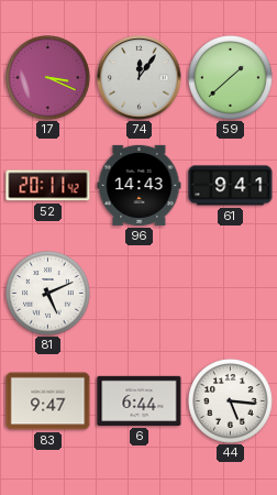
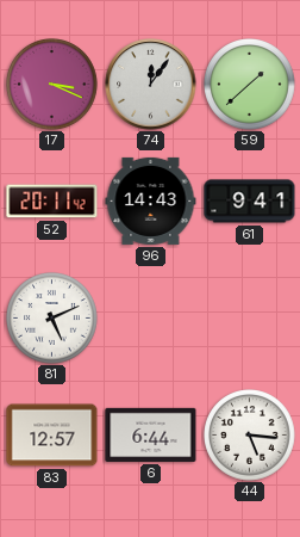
83: 9:47 -> 12:57
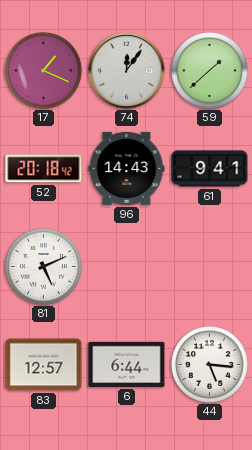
17: 3:19 -> 1:19
52: 20:11 -> 20:18
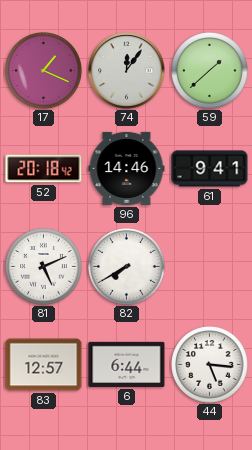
96: 14:43 -> 14:46
82: none -> 7:40
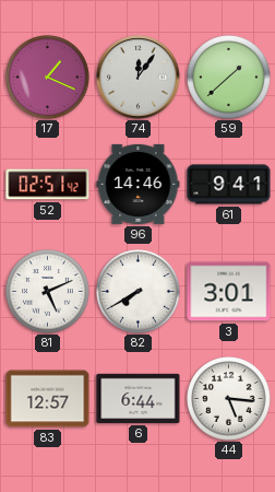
52: 20:18 -> 02:51
3: none -> 3:01
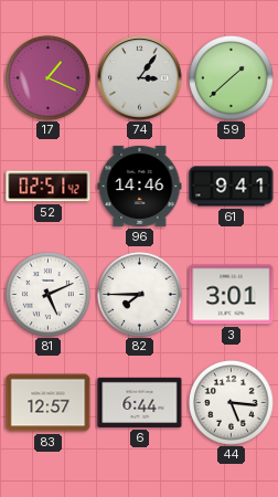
74: 12:06 -> 3:06
82: 7:40 -> 7:45
